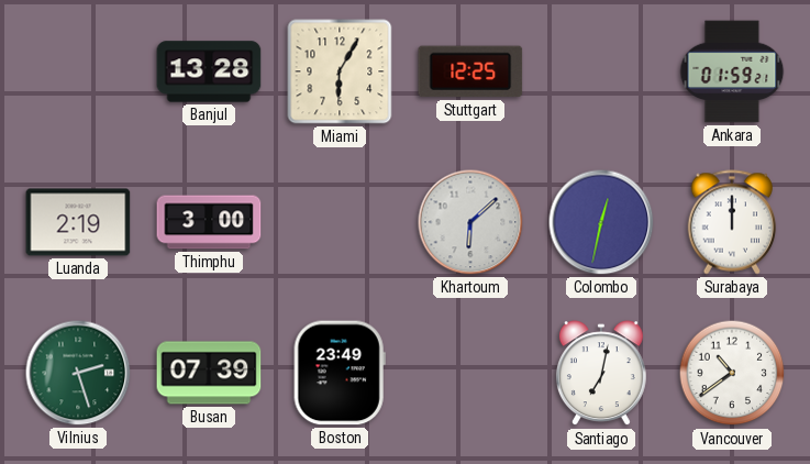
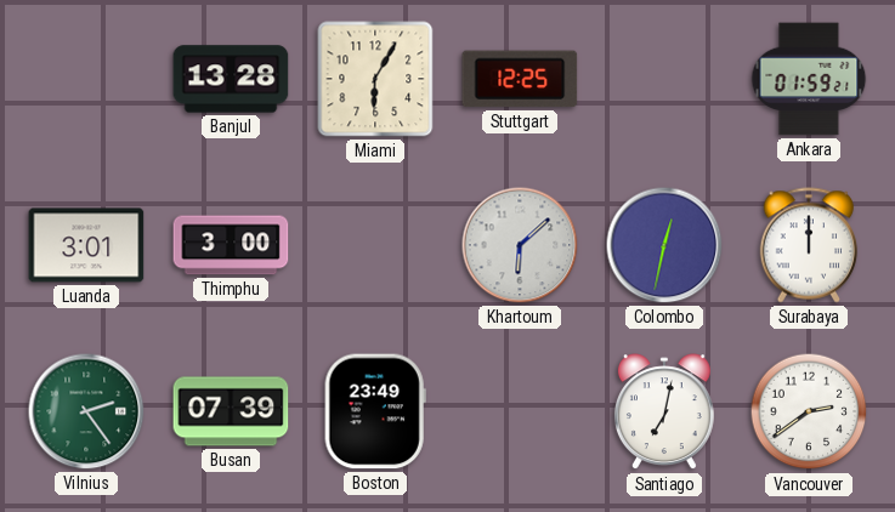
Luanda: 2:19 -> 3:01
Vilnius: 2:27 -> 2:24
Vancouver: 10:39 -> 2:39
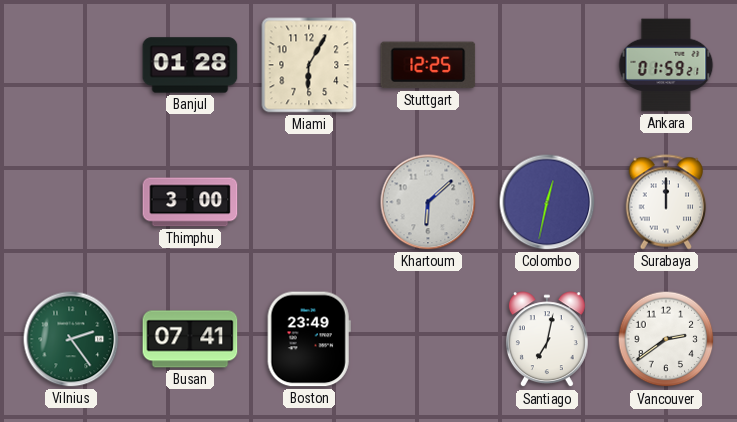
Banjul: 13:28 -> 01:28
Luanda: 3:01 -> none
Busan: 07:39 -> 07:41
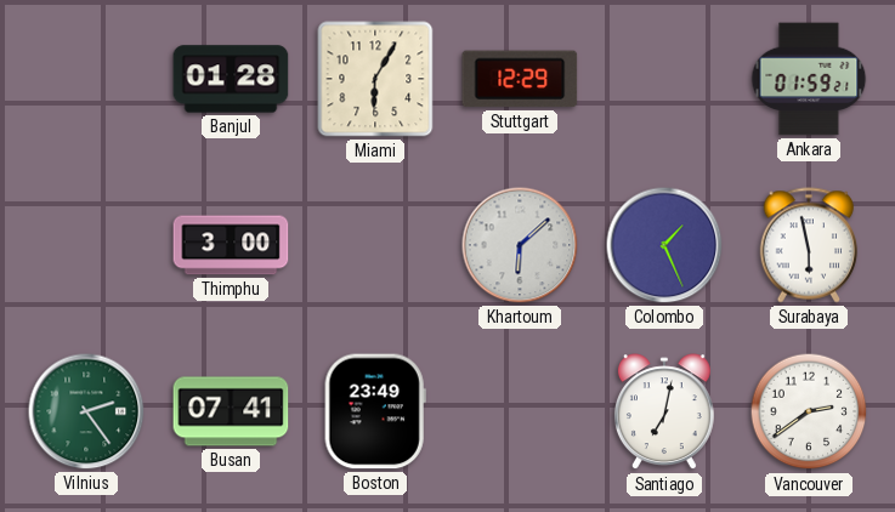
Stuttgart: 12:25 -> 12:29
Colombo: 12:32 -> 1:26
Surabaya: 12:00 -> 5:58
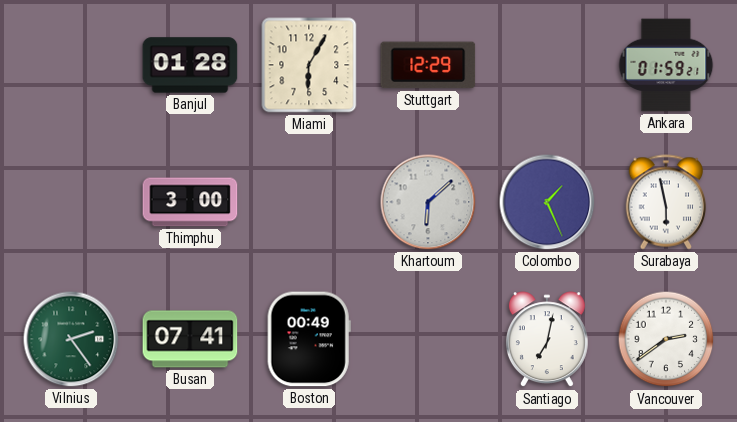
Boston: 23:49 -> 00:49
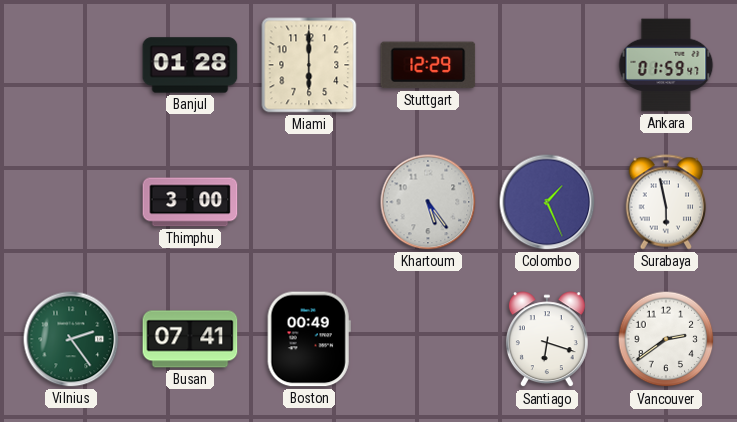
Miami: 6:05 -> 6:00
Ankara: 01:59:21 -> 01:59:47
Khartoum: 6:08 -> 5:24
Santiago: 7:02 -> 6:18
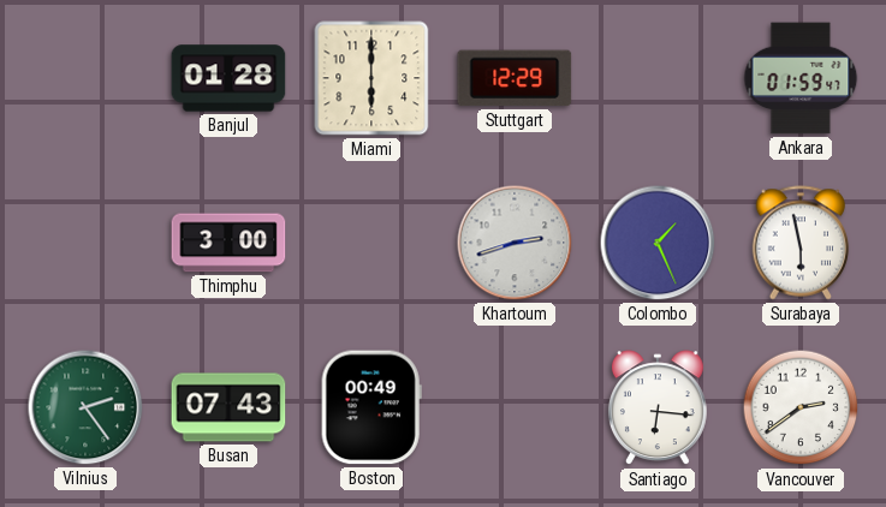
Khartoum: 5:24 -> 2:42
Busan: 07:41 -> 07:43
Santiago: 6:18 -> 6:16
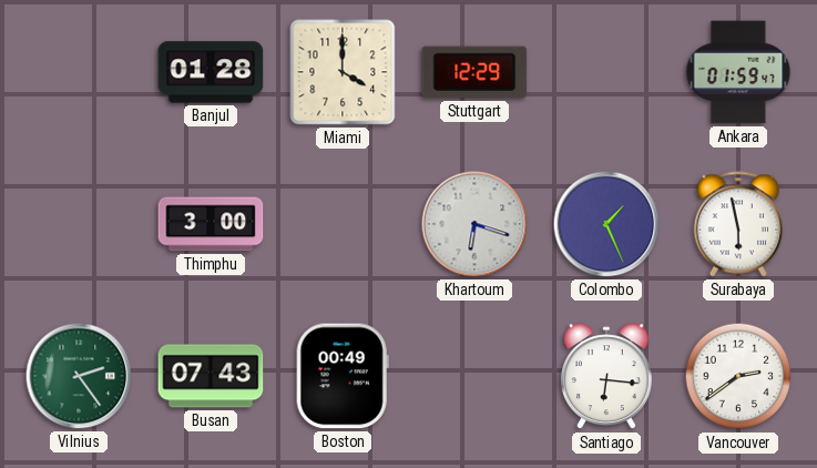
Miami: 6:00 -> 4:00
Khartoum: 2:42 -> 6:18
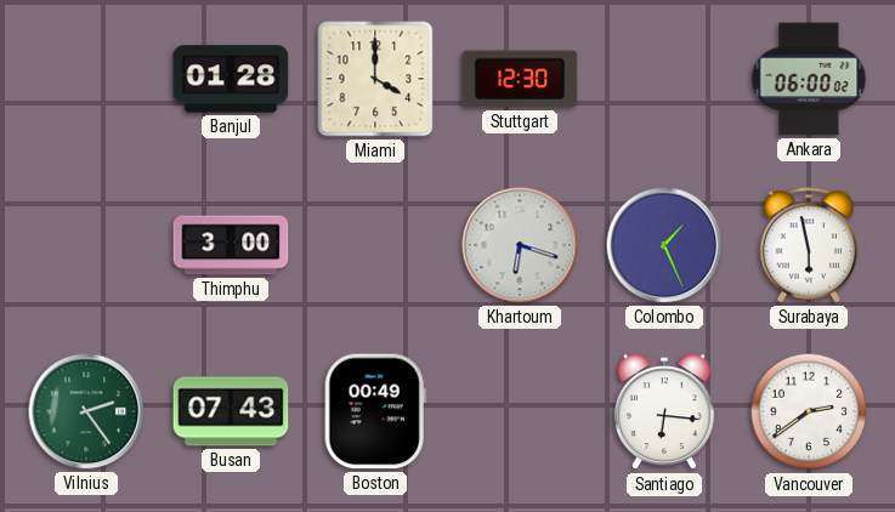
Stuttgart: 12:29 -> 12:30
Ankara: 01:59 -> 06:00
